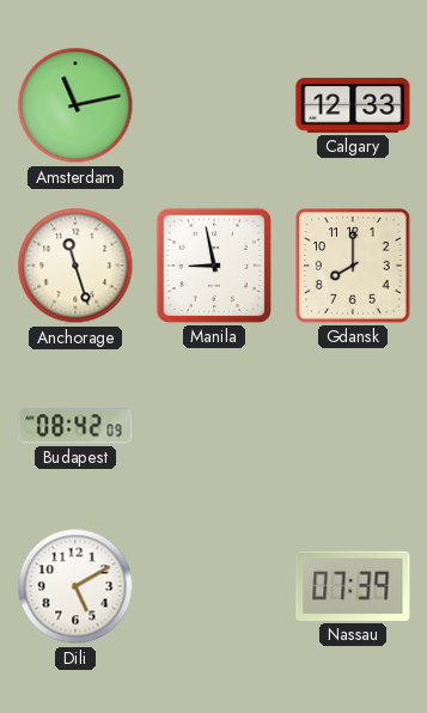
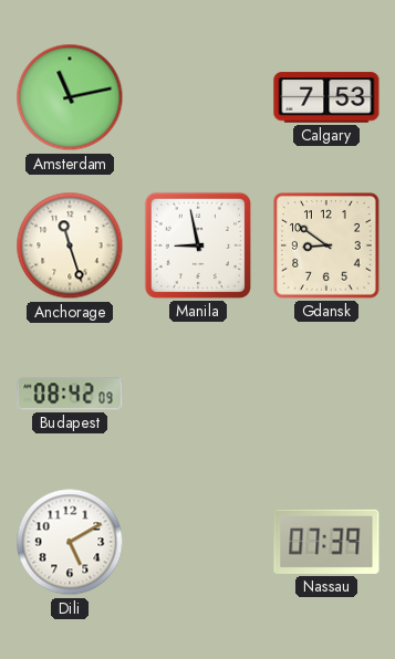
Calgary: 12:33 -> 7:53
Gdansk: 8:00 -> 8:51
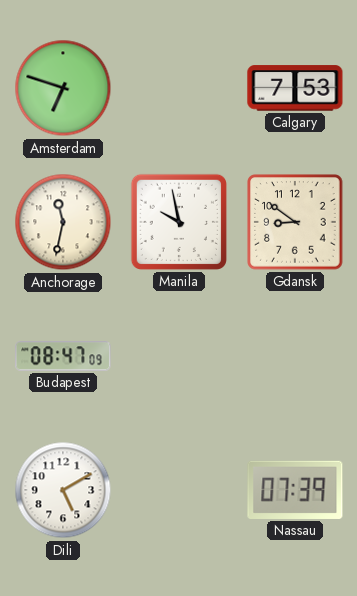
Amsterdam: 11:13 -> 6:48
Anchorage: 11:27 -> 11:32
Manila: 8:58 -> 9:58
Budapest: 08:42 -> 08:47
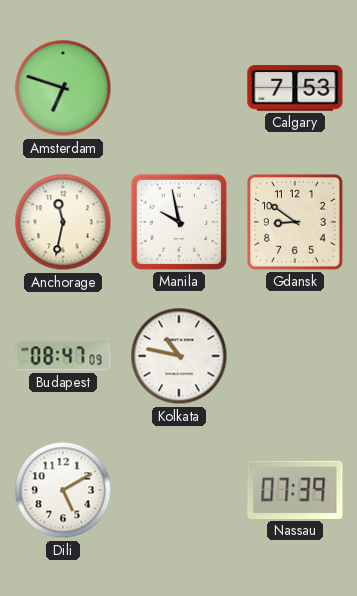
Kolkata: none -> 10:47
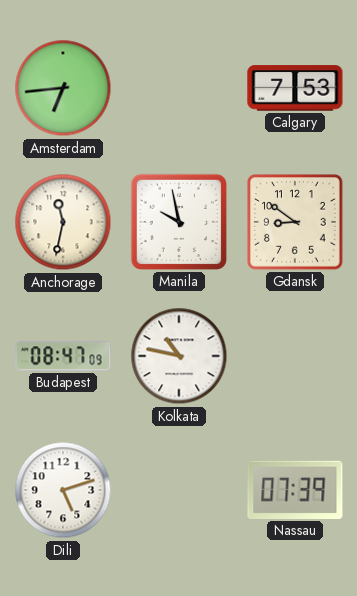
Amsterdam: 6:48 -> 6:44
Dili: 5:10 -> 5:12
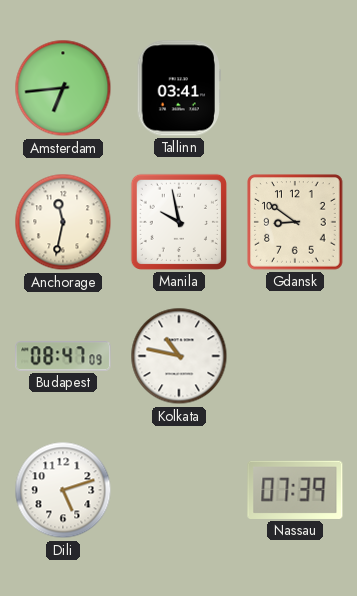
Tallinn: none -> 03:41
Calgary: 7:53 -> none
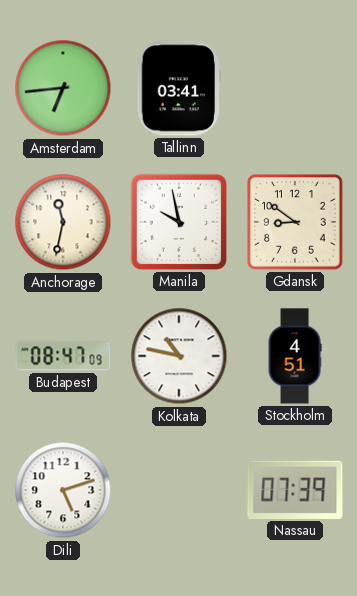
Stockholm: none -> 4:51
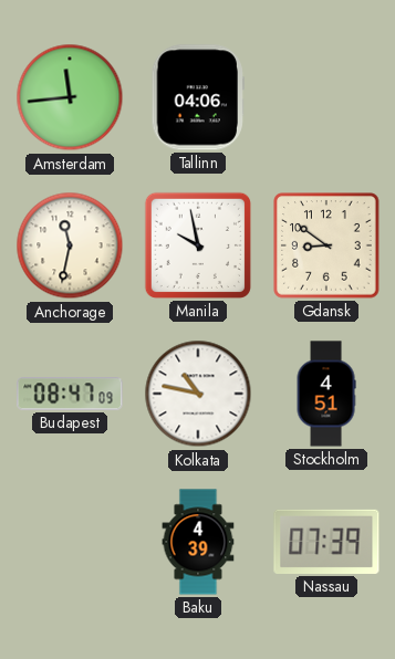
Amsterdam: 6:44 -> 11:44
Tallinn: 03:41 -> 04:06
Dili: 5:12 -> none
Baku: none -> 4:39
